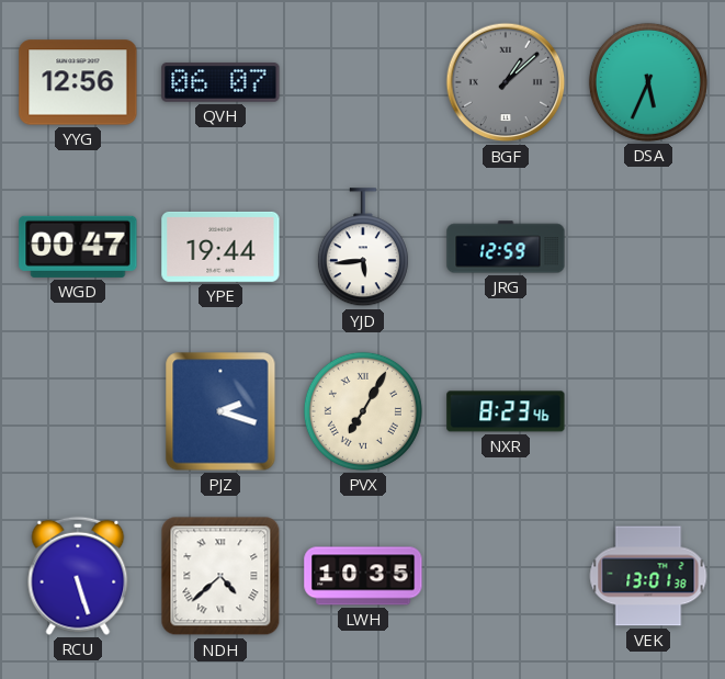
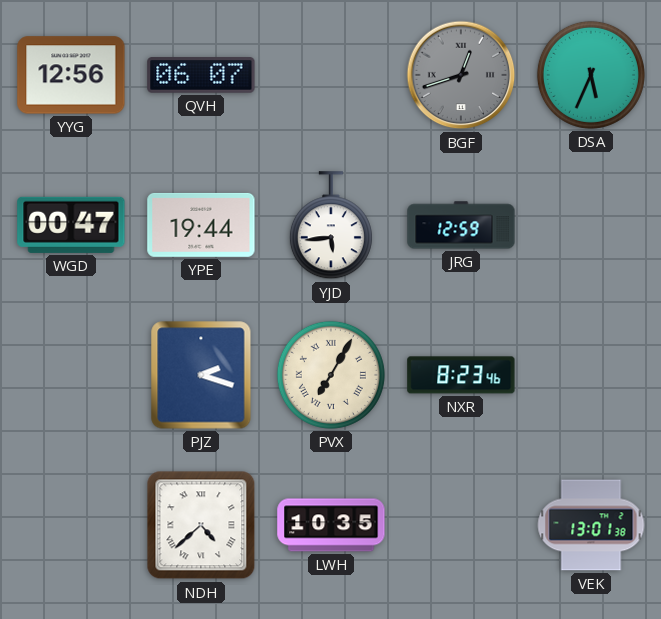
BGF: 1:08 -> 12:42
RCU: 5:27 -> none
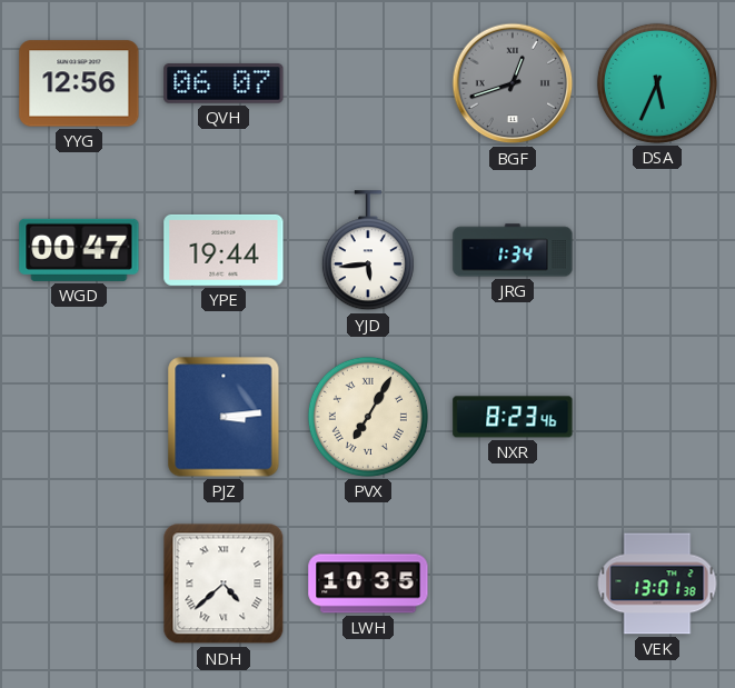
JRG: 12:59 -> 1:34
PJZ: 2:18 -> 3:14
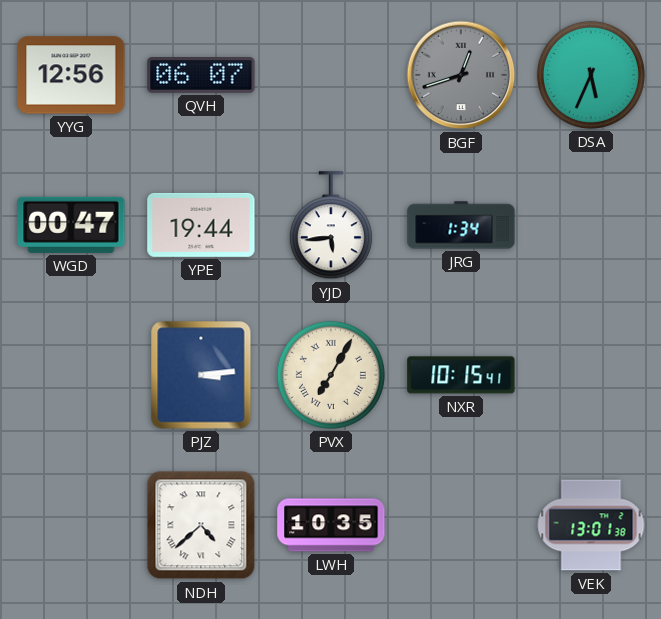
NXR: 8:23 -> 10:15
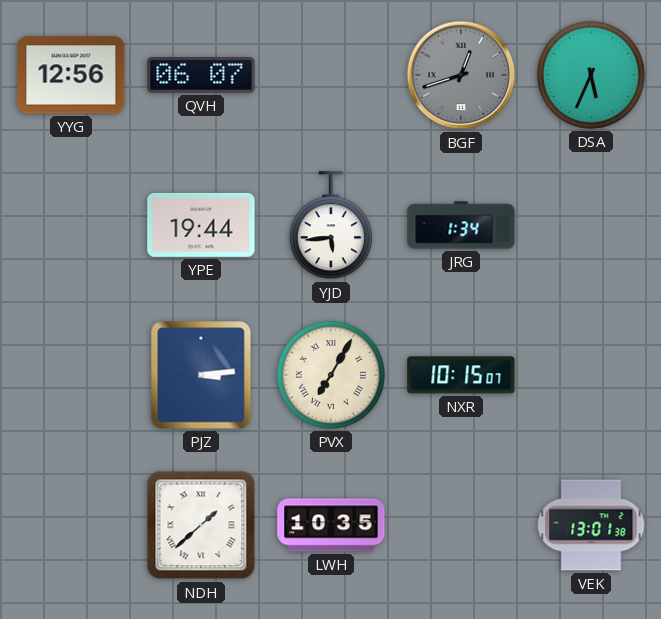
WGD: 00:47 -> none
NXR: 10:15:41 -> 10:15:07
NDH: 4:38 -> 1:38
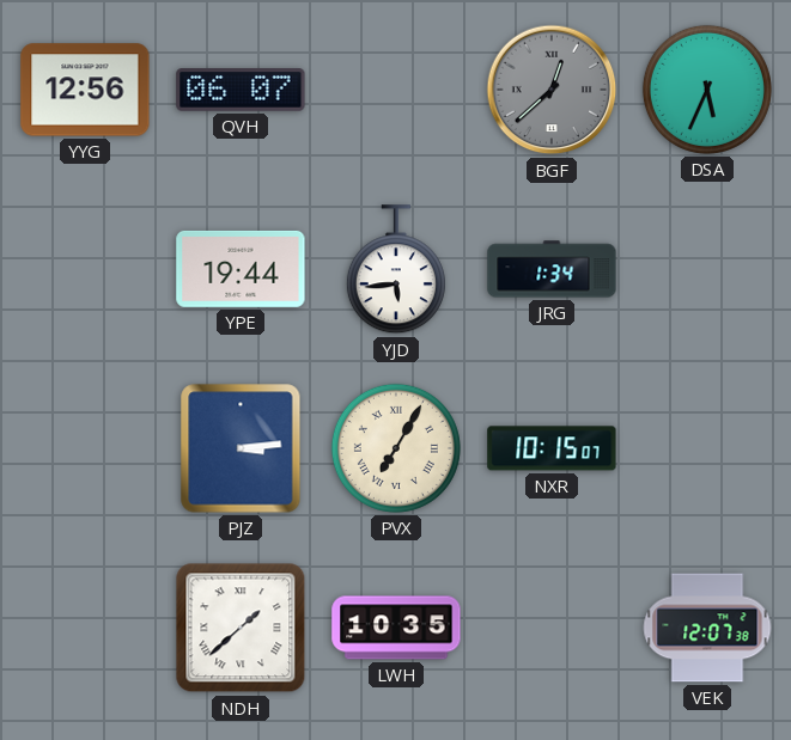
BGF: 12:42 -> 12:38
VEK: 13:01 -> 12:07
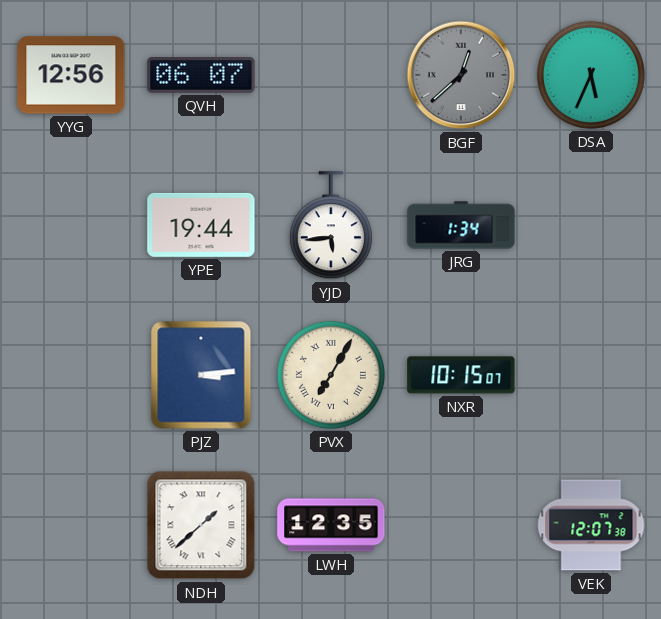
LWH: 10:35 -> 12:35
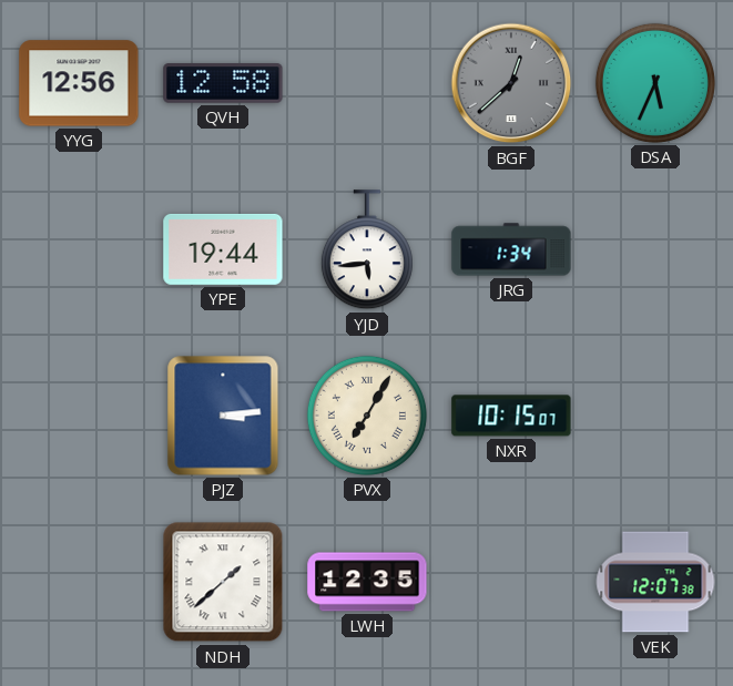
QVH: 06:07 -> 12:58
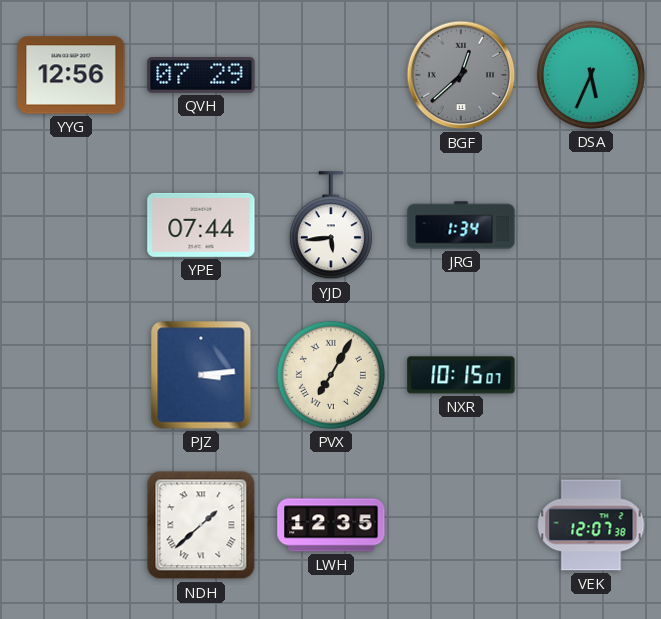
QVH: 12:58 -> 07:29
YPE: 19:44 -> 07:44
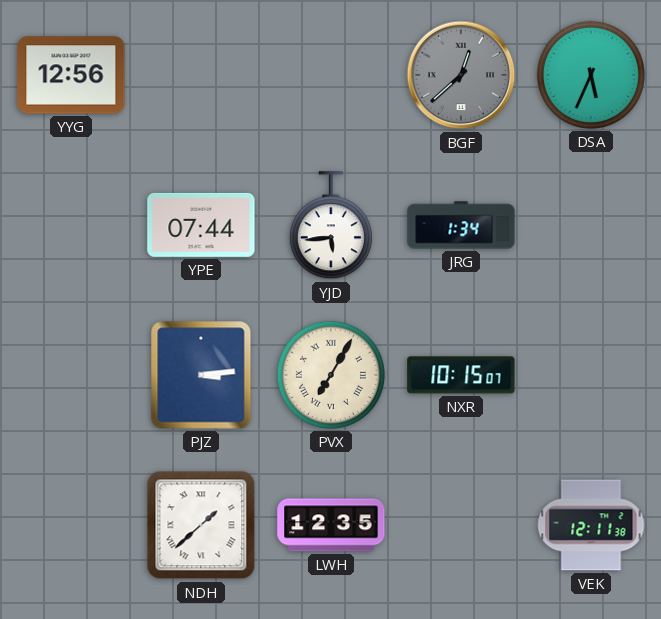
QVH: 07:29 -> none
VEK: 12:07 -> 12:11
